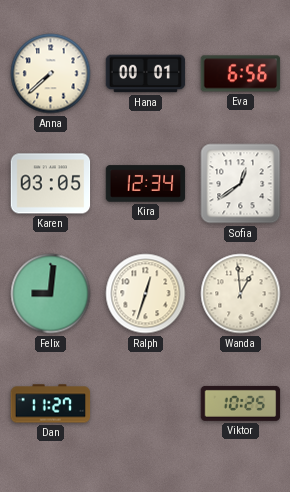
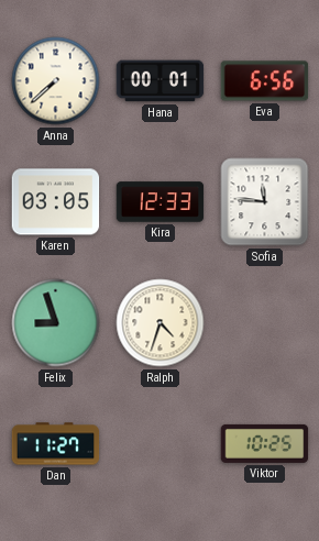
Kira: 12:34 -> 12:33
Sofia: 12:39 -> 11:46
Felix: 9:01 -> 8:57
Ralph: 12:33 -> 4:33
Wanda: 12:59 -> none
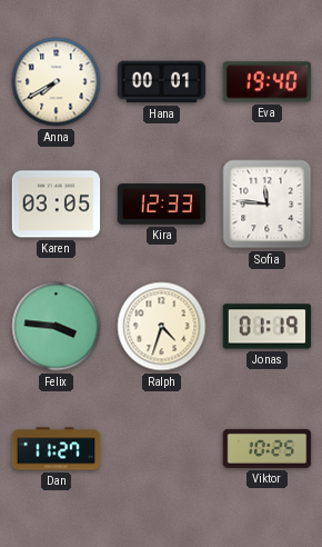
Anna: 7:38 -> 7:40
Eva: 6:56 -> 19:40
Felix: 8:57 -> 3:46
Jonas: none -> 01:19
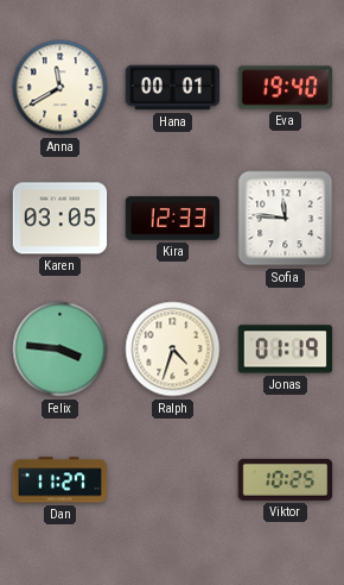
Anna: 7:40 -> 11:40
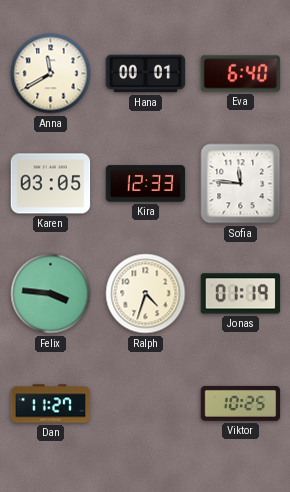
Eva: 19:40 -> 6:40
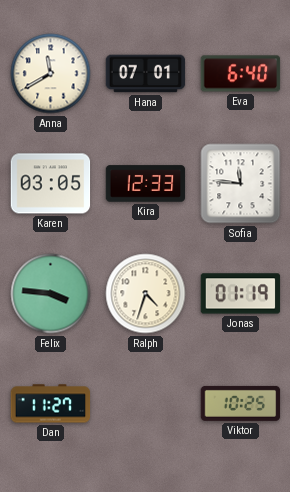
Hana: 00:01 -> 07:01
